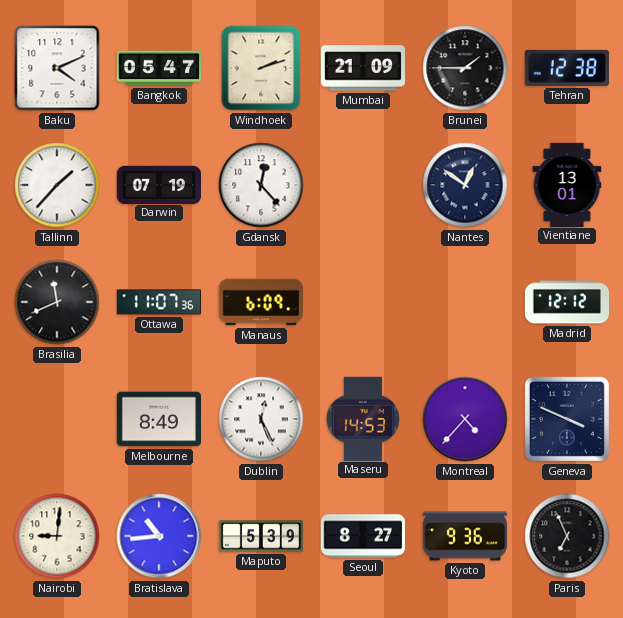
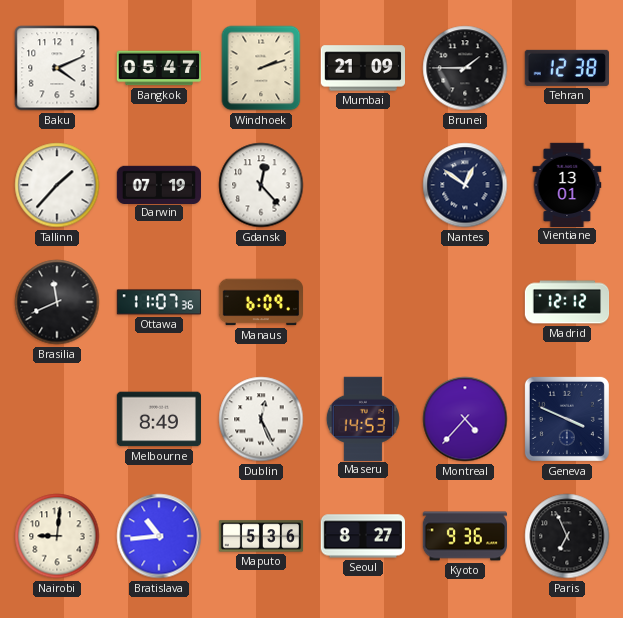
Maputo: 5:39 -> 5:36
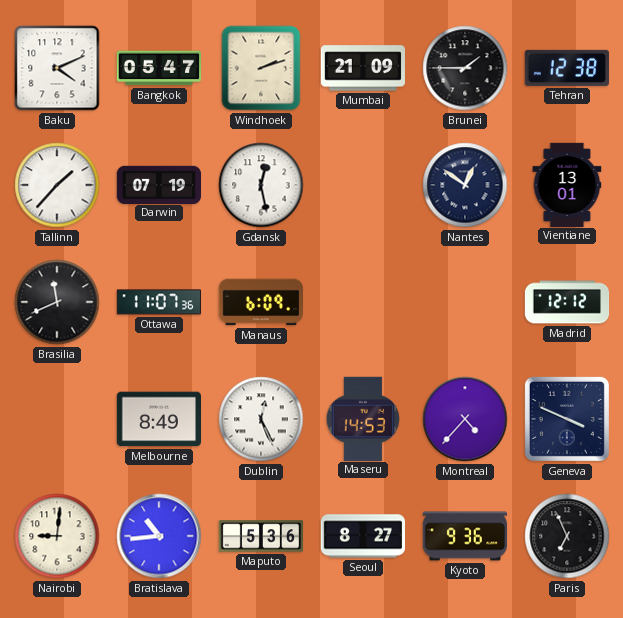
Gdansk: 12:23 -> 12:28
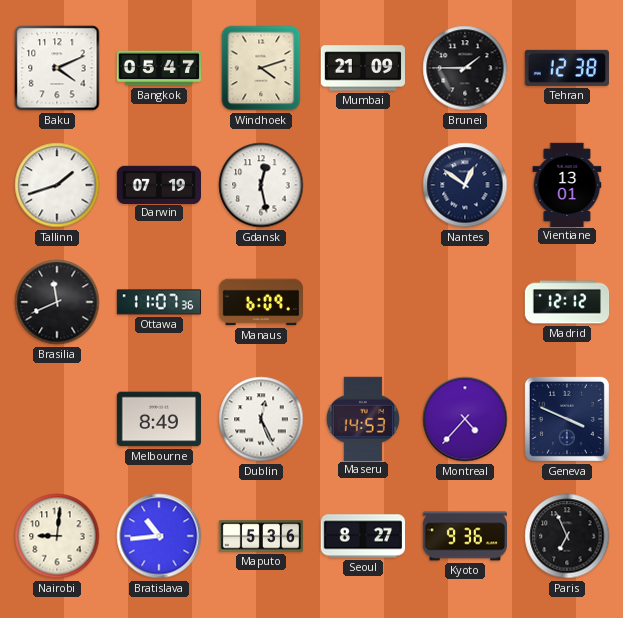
Windhoek: 2:12 -> 4:12
Tallinn: 1:37 -> 1:42
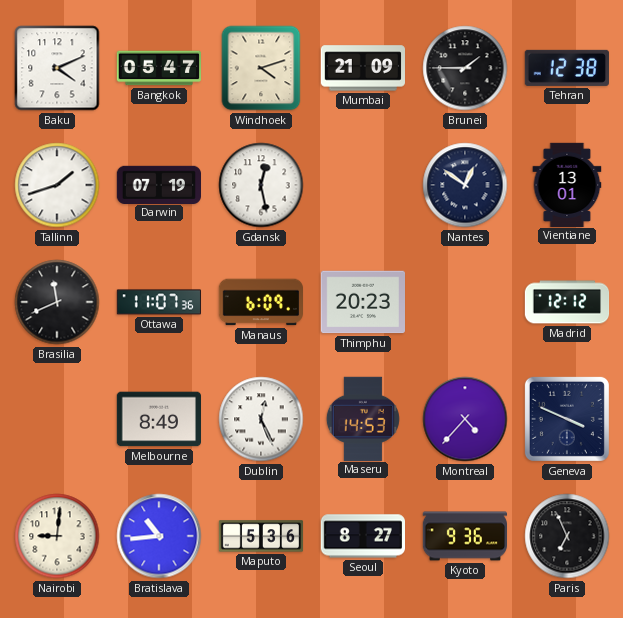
Thimphu: none -> 20:23
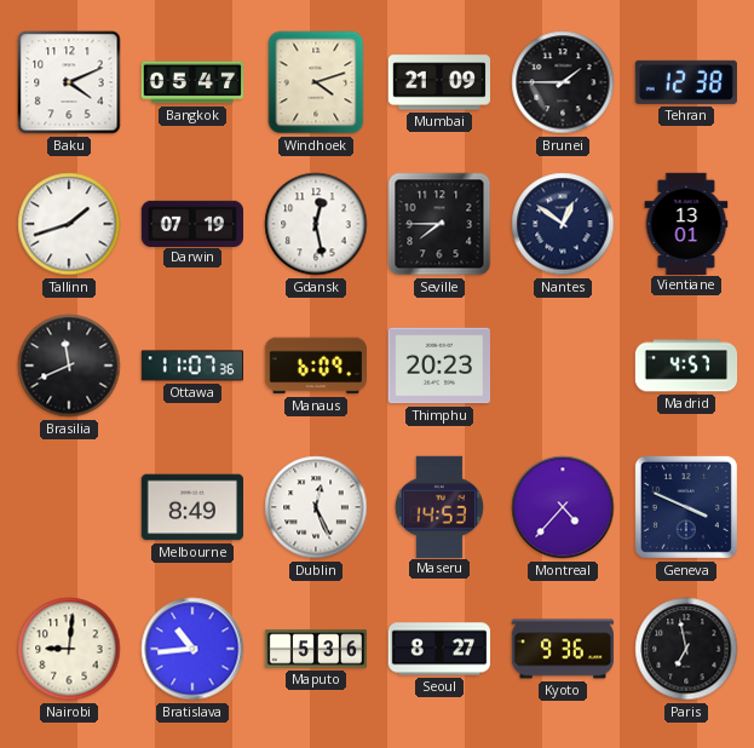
Seville: none -> 7:45
Madrid: 12:12 -> 4:57
Paris: 6:56 -> 6:58
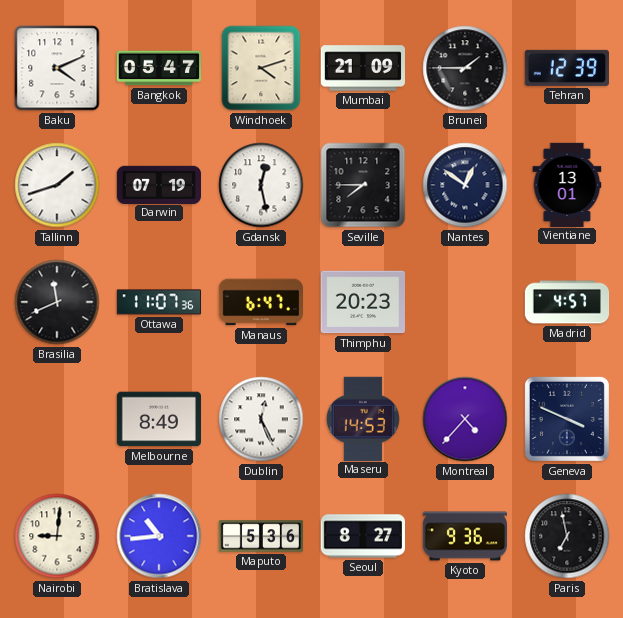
Tehran: 12:38 -> 12:39
Manaus: 6:09 -> 6:47
